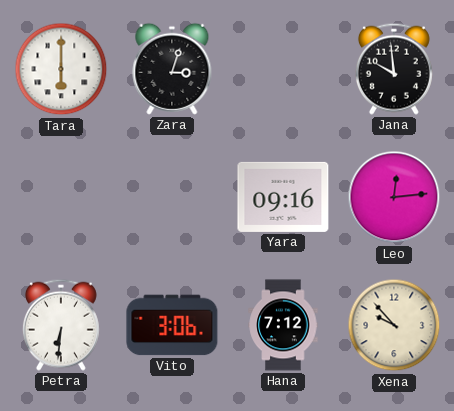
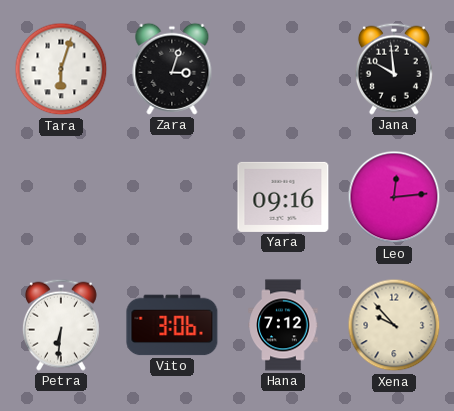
Tara: 6:00 -> 6:03
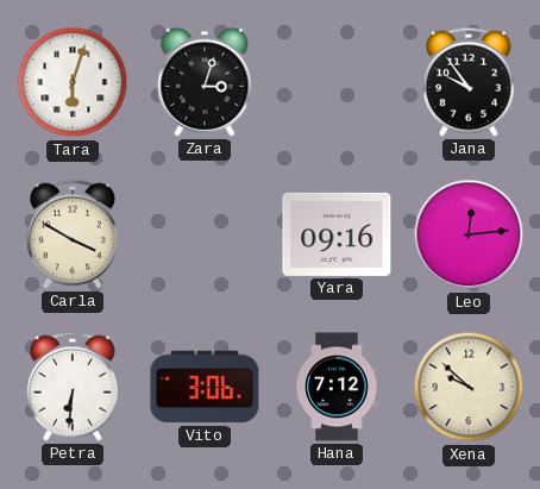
Jana: 9:59 -> 9:54
Carla: none -> 3:50
Xena: 9:53 -> 9:52
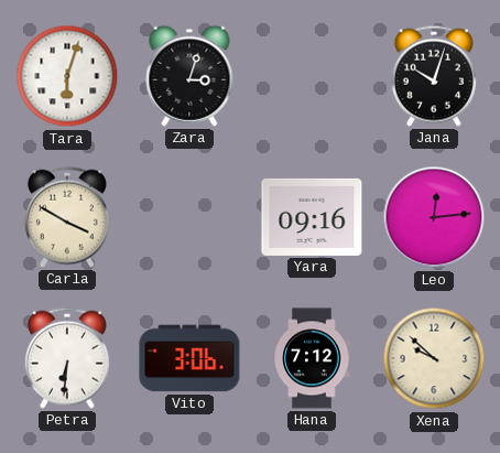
Jana: 9:54 -> 10:03
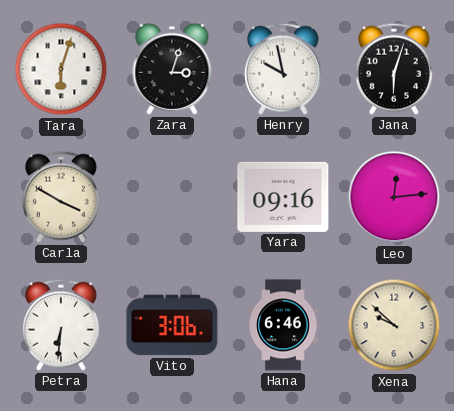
Henry: none -> 9:58
Jana: 10:03 -> 6:03
Hana: 7:12 -> 6:46
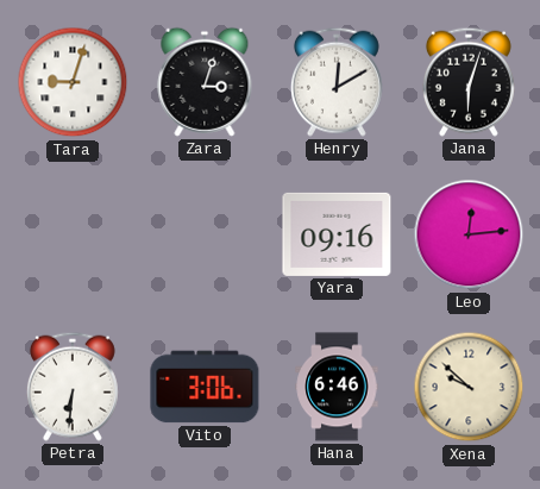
Tara: 6:03 -> 9:03
Henry: 9:58 -> 12:10
Carla: 3:50 -> none
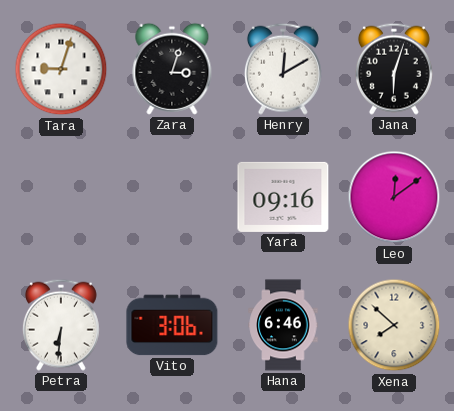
Leo: 12:14 -> 12:09
Xena: 9:52 -> 7:52
